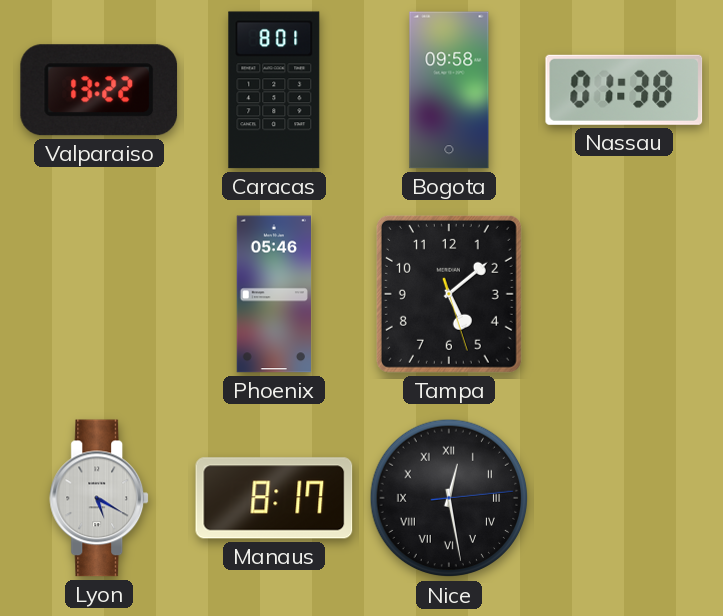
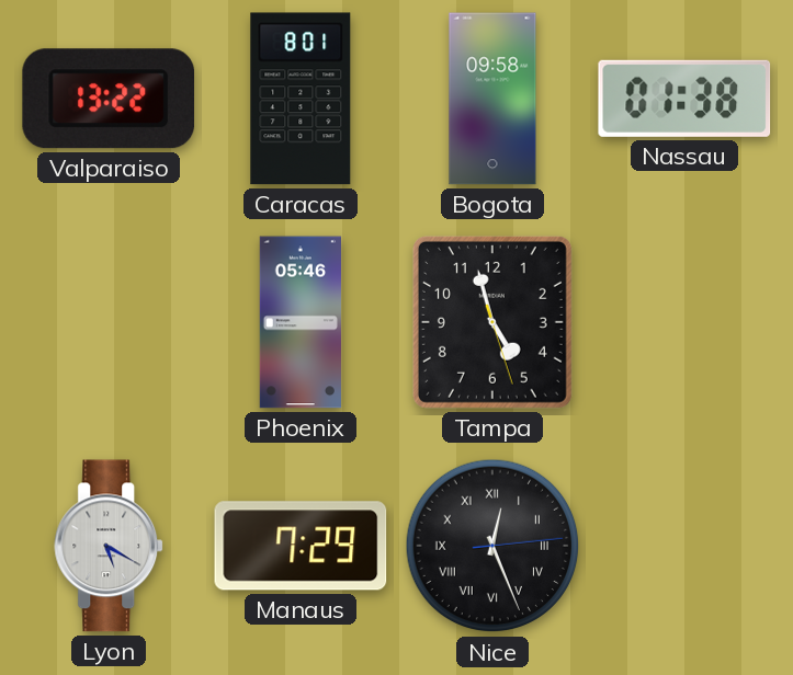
Tampa: 5:08 -> 4:57
Manaus: 8:17 -> 7:29
Nice: 12:28 -> 12:26
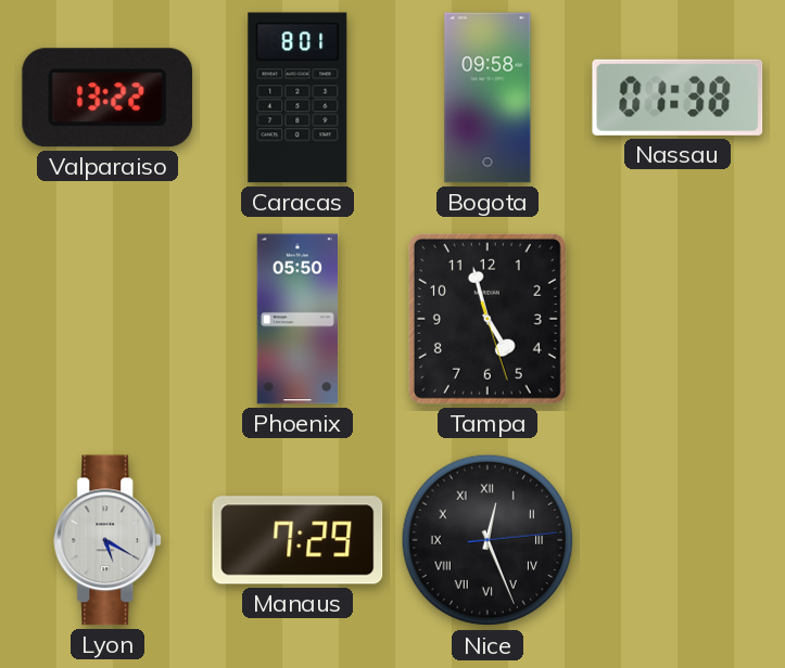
Phoenix: 05:46 -> 05:50
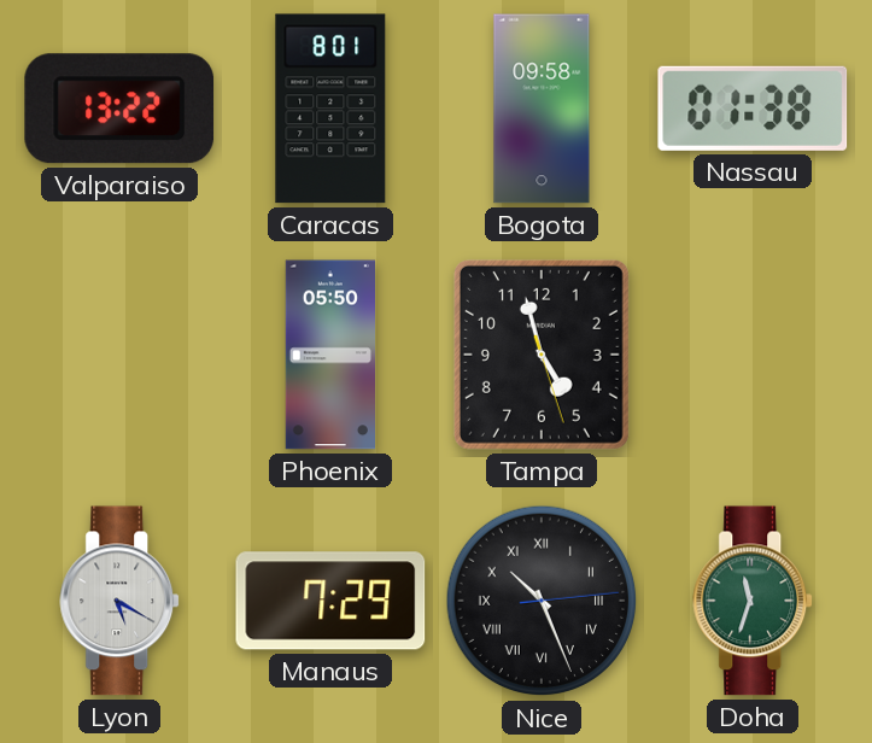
Nice: 12:26 -> 10:26
Doha: none -> 11:33
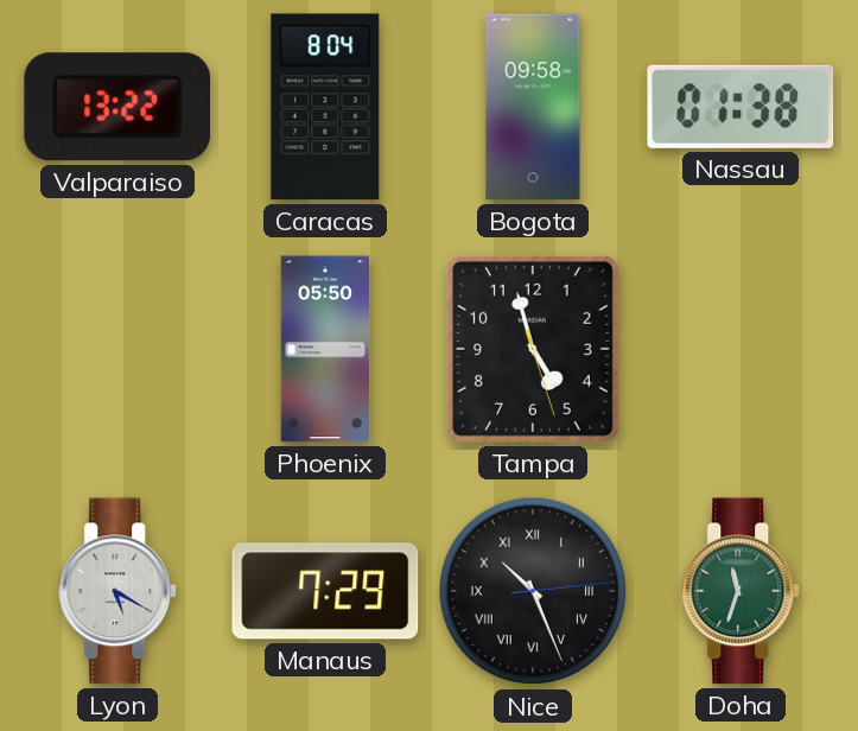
Caracas: 8:01 -> 8:04
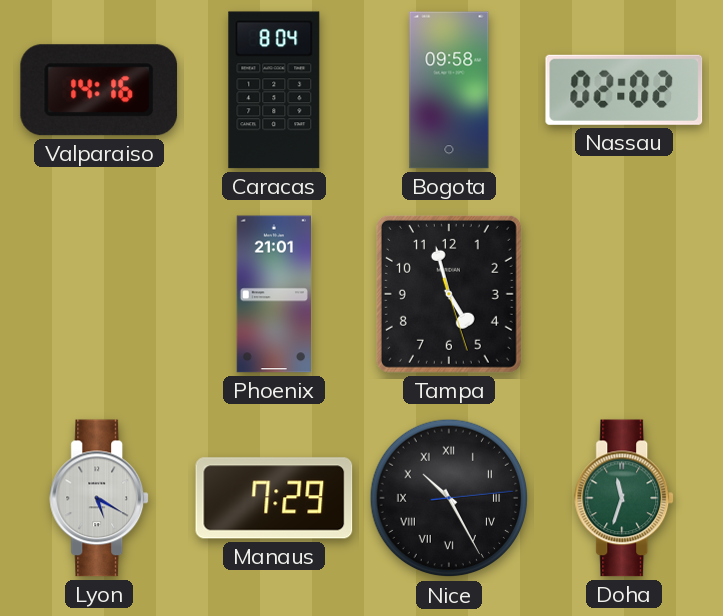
Valparaiso: 13:22 -> 14:16
Nassau: 01:38 -> 02:02
Phoenix: 05:50 -> 21:01
Nice: 10:26 -> 10:25
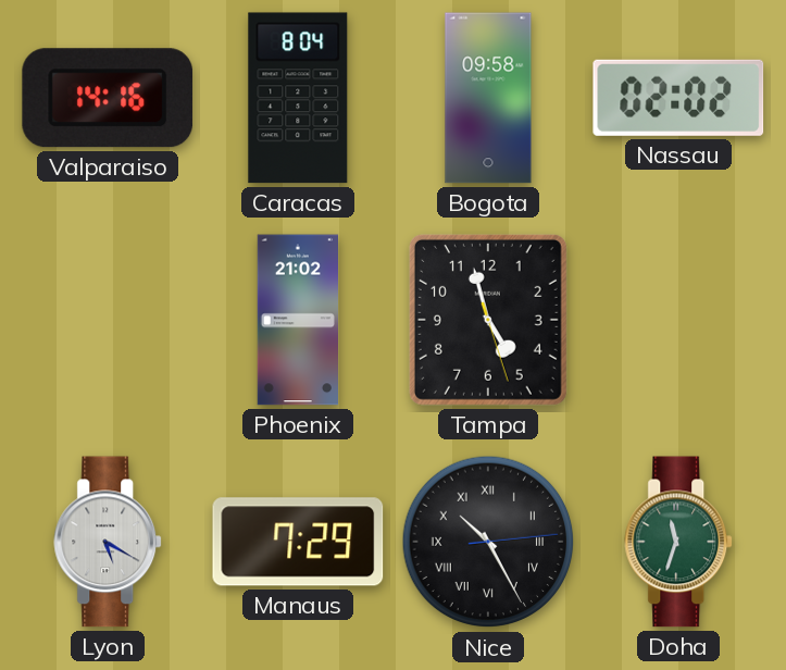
Phoenix: 21:01 -> 21:02
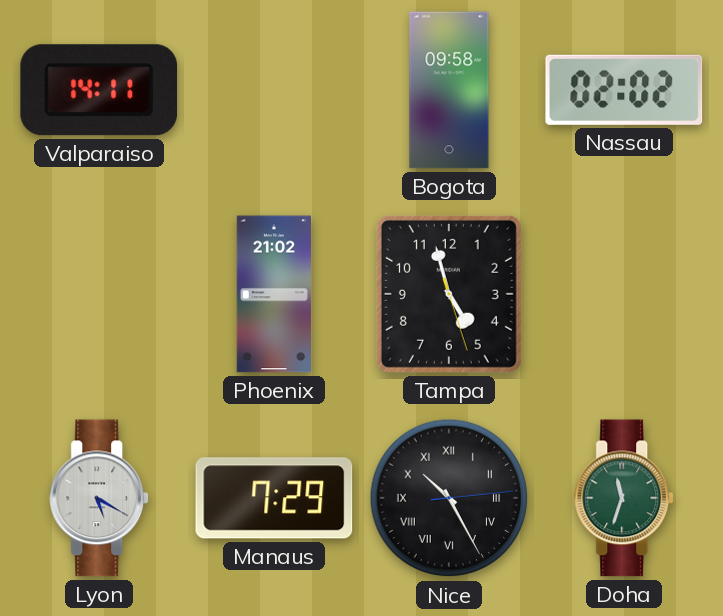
Valparaiso: 14:16 -> 14:11
Caracas: 8:04 -> none
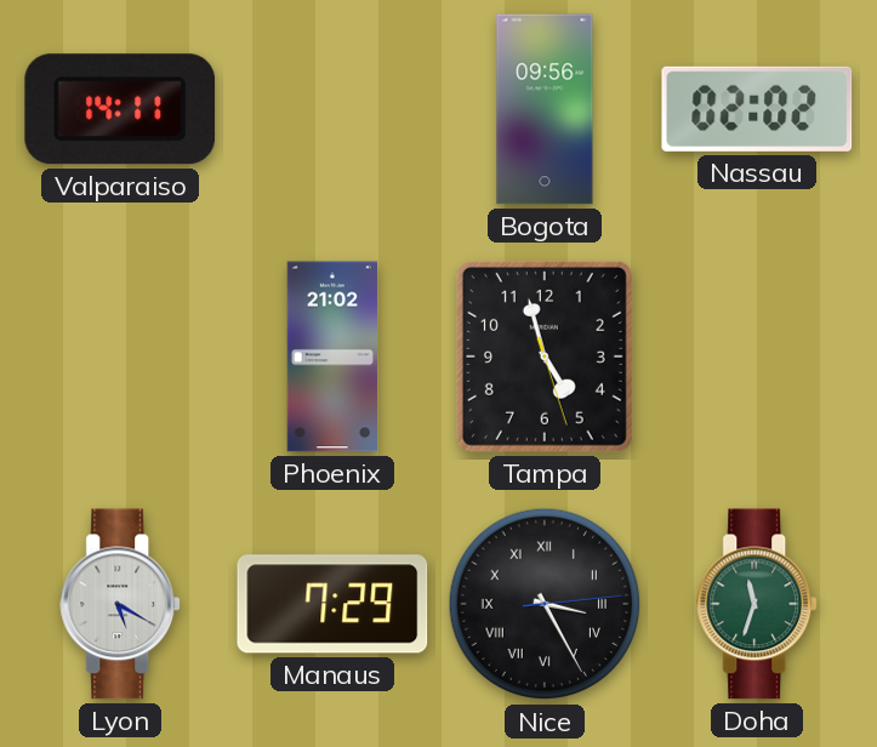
Bogota: 09:58 -> 09:56
Nice: 10:25 -> 3:25
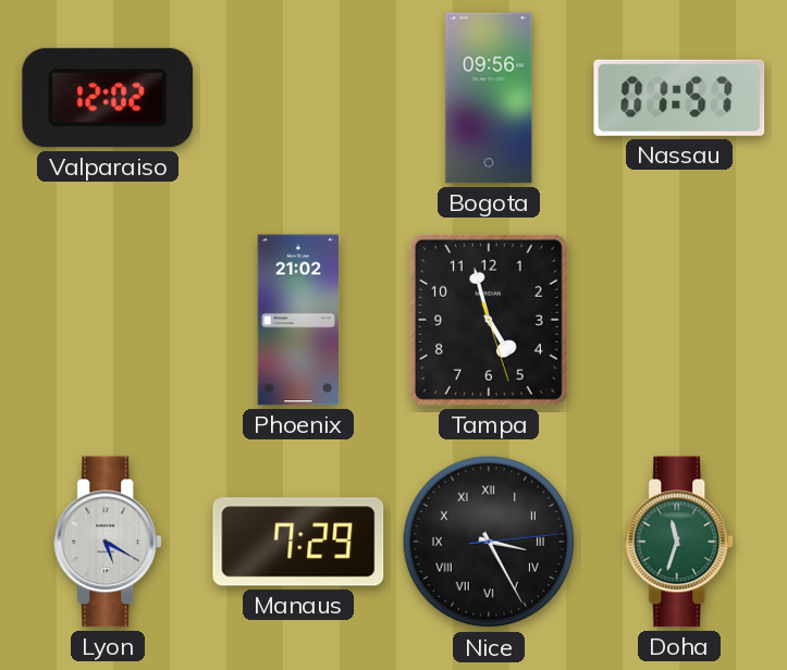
Valparaiso: 14:11 -> 12:02
Nassau: 02:02 -> 01:57
